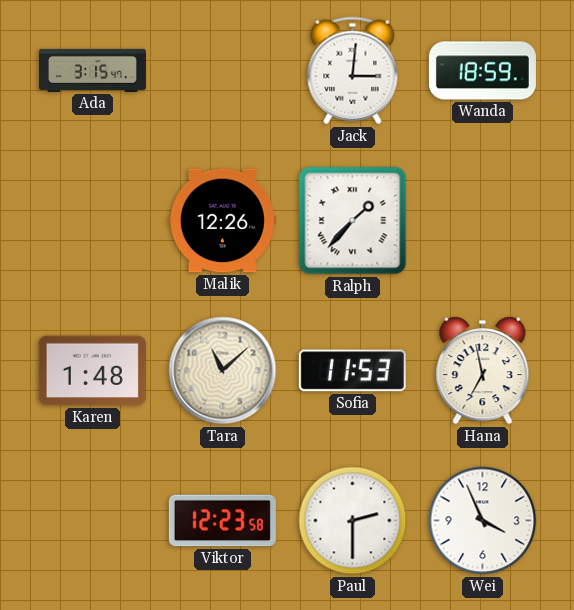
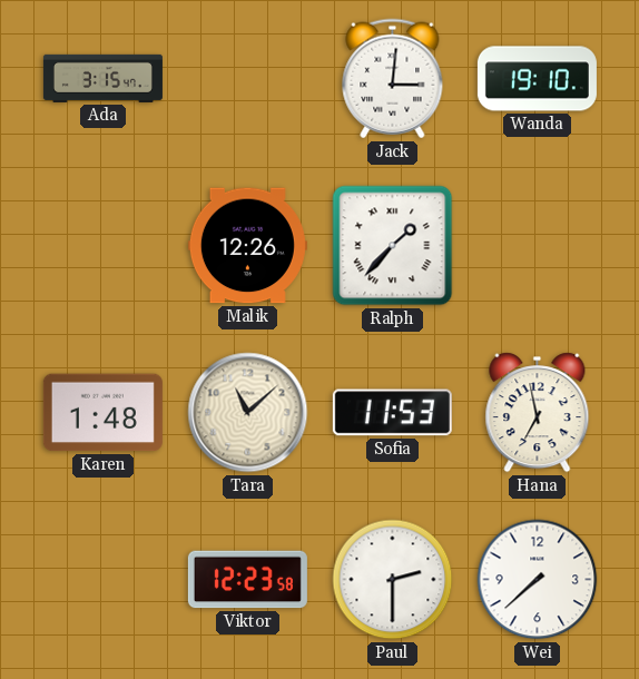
Wanda: 18:59 -> 19:10
Wei: 3:56 -> 7:38
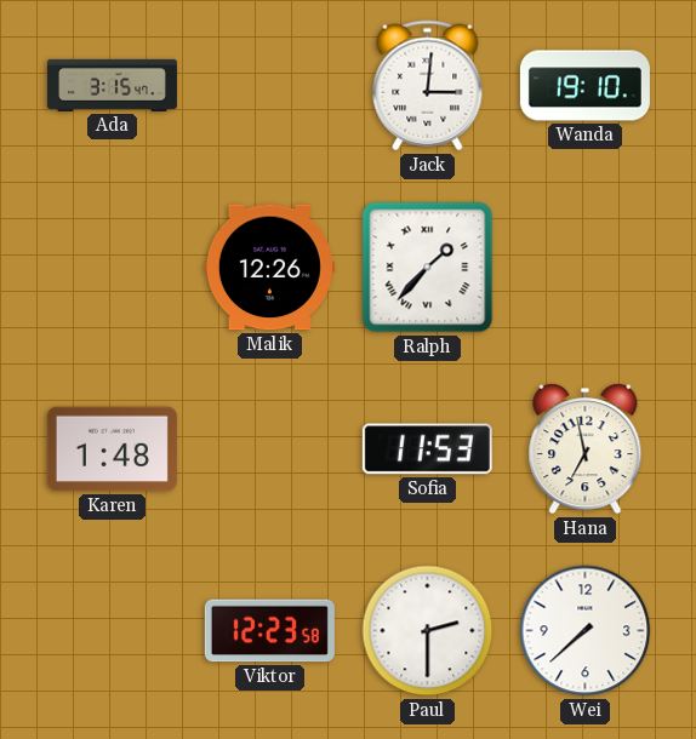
Tara: 11:08 -> none
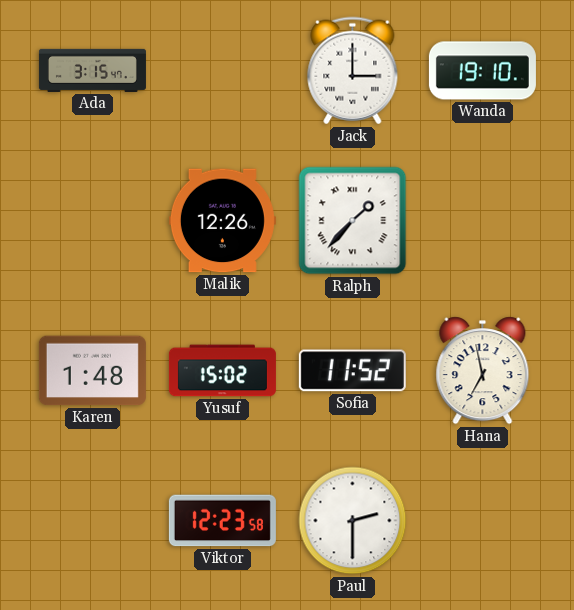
Jack: 3:01 -> 3:00
Yusuf: none -> 15:02
Sofia: 11:53 -> 11:52
Wei: 7:38 -> none
